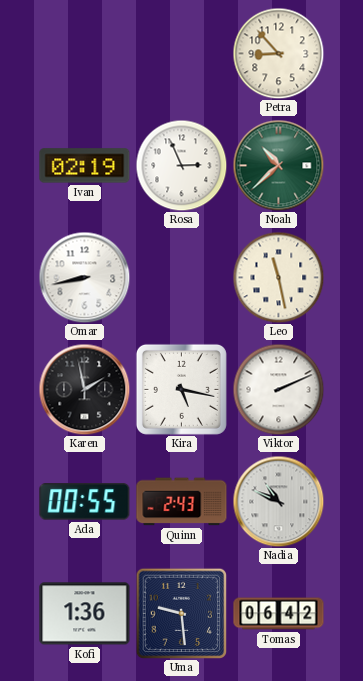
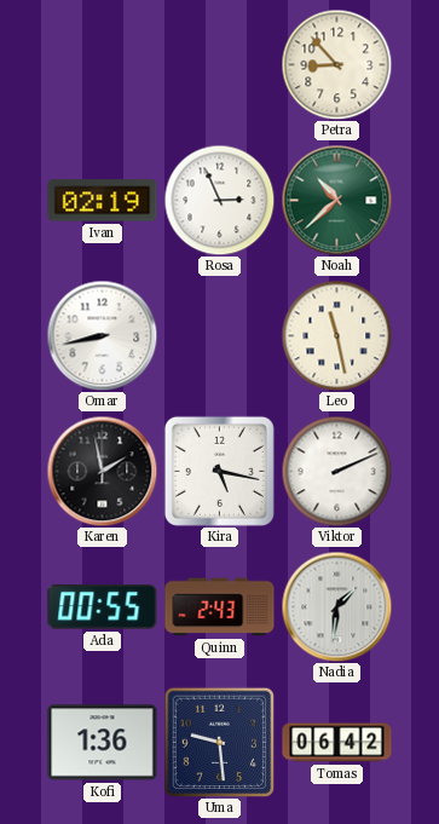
Nadia: 10:49 -> 1:31
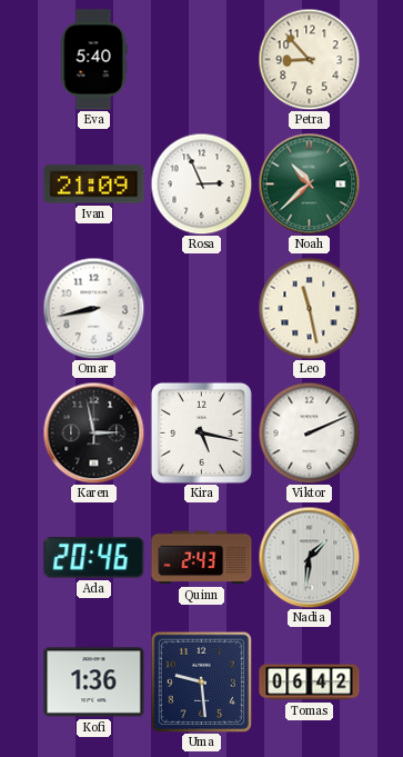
Eva: none -> 5:40
Ivan: 02:19 -> 21:09
Karen: 1:58 -> 2:58
Ada: 00:55 -> 20:46
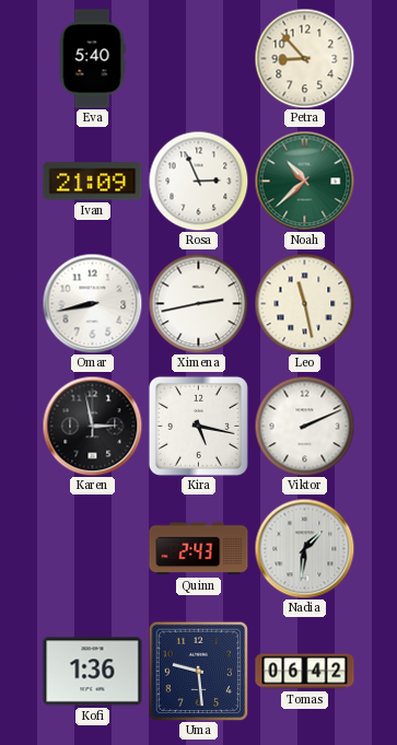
Ximena: none -> 2:43
Ada: 20:46 -> none
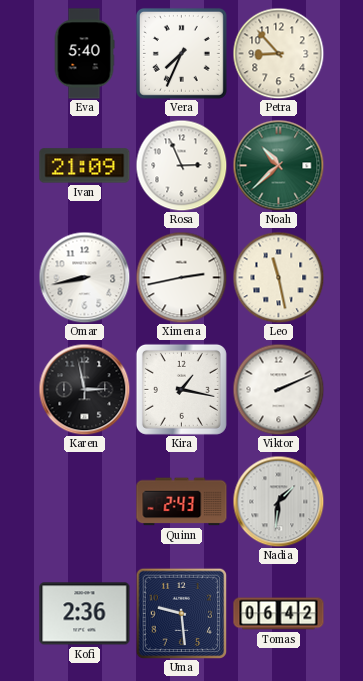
Vera: none -> 7:34
Kira: 5:17 -> 1:17
Kofi: 1:36 -> 2:36
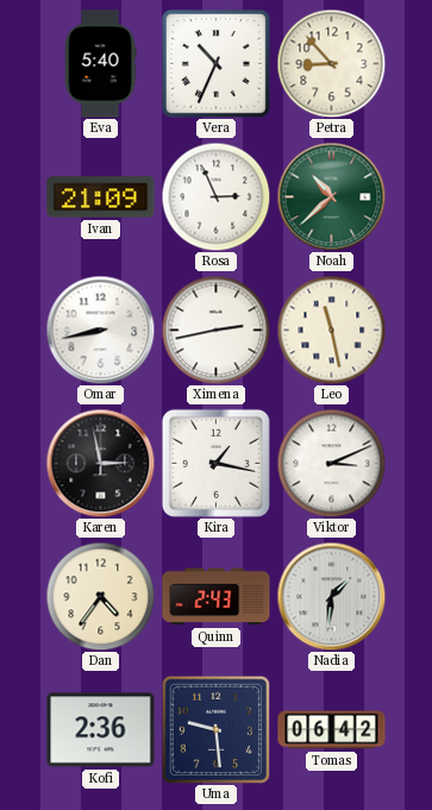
Vera: 7:34 -> 10:34
Viktor: 2:11 -> 3:11
Dan: none -> 4:36
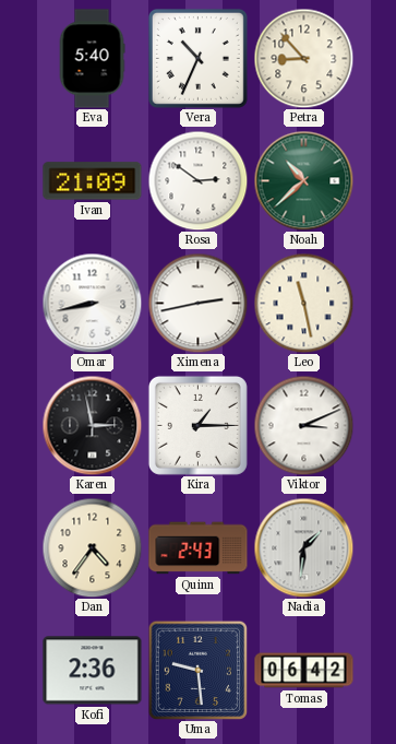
Rosa: 2:56 -> 2:51
Kira: 1:17 -> 1:15
